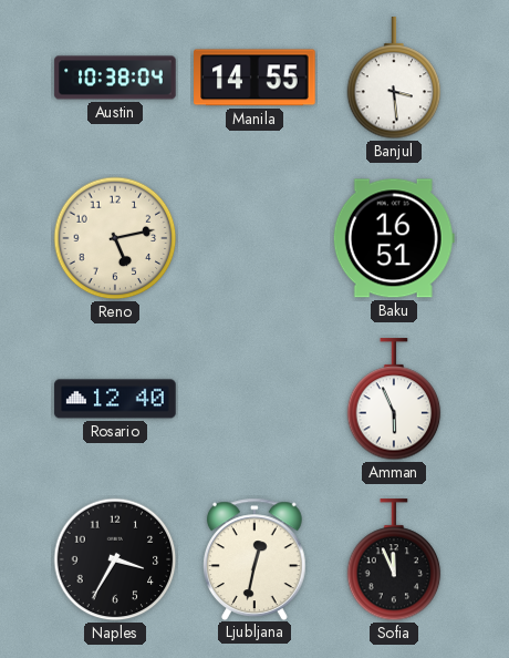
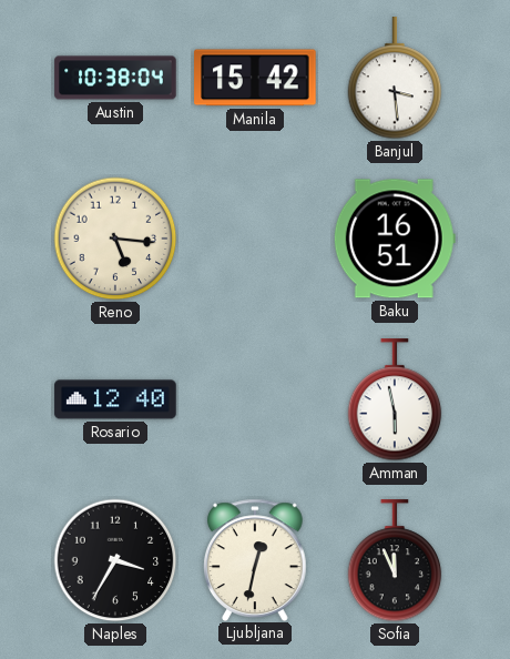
Manila: 14:55 -> 15:42
Reno: 5:13 -> 5:16
Amman: 5:56 -> 5:58
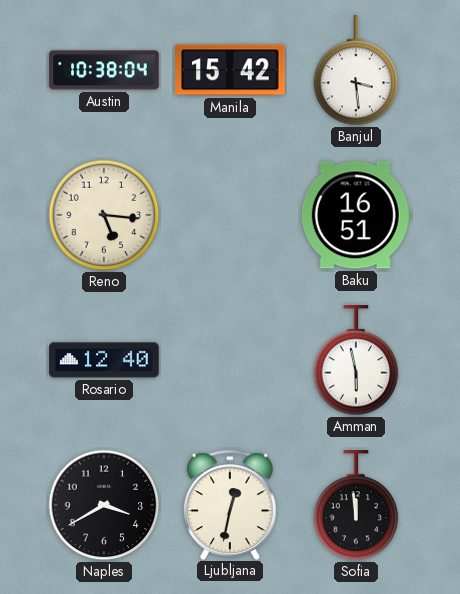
Naples: 3:35 -> 3:40
Sofia: 11:56 -> 11:59
